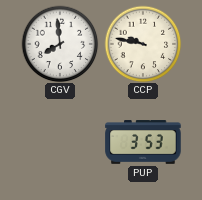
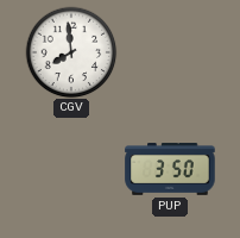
CCP: 9:47 -> none
PUP: 3:53 -> 3:50
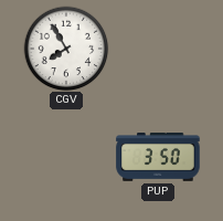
CGV: 7:59 -> 7:55
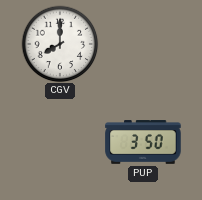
CGV: 7:55 -> 8:00
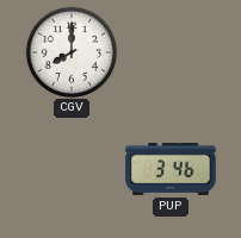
PUP: 3:50 -> 3:46
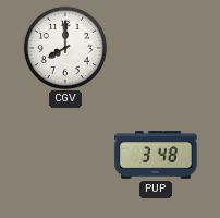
PUP: 3:46 -> 3:48
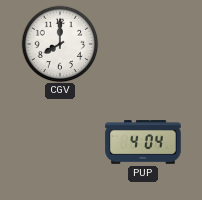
PUP: 3:48 -> 4:04
